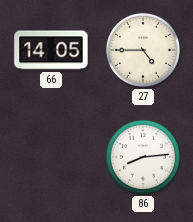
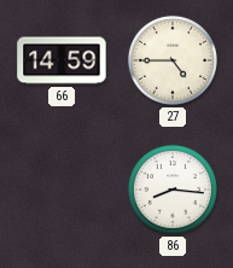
66: 14:05 -> 14:59
86: 8:14 -> 8:16
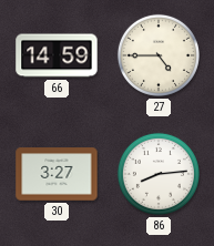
30: none -> 3:27
86: 8:16 -> 8:14
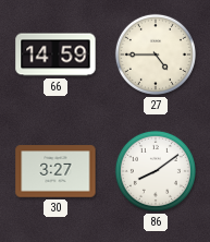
86: 8:14 -> 8:09
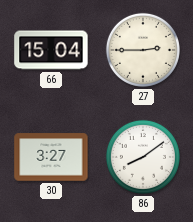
66: 14:59 -> 15:04
27: 4:45 -> 2:45
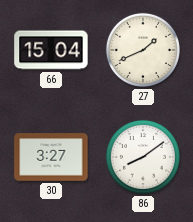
27: 2:45 -> 1:41
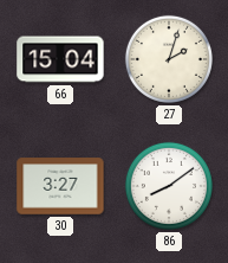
27: 1:41 -> 2:03
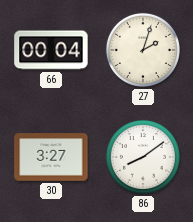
66: 15:04 -> 00:04
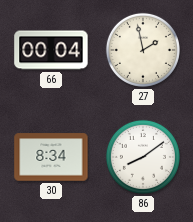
27: 2:03 -> 1:58
30: 3:27 -> 8:34
